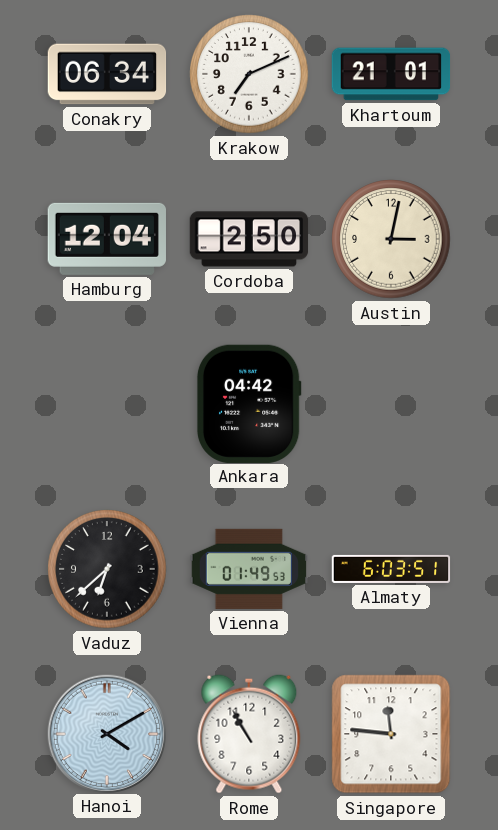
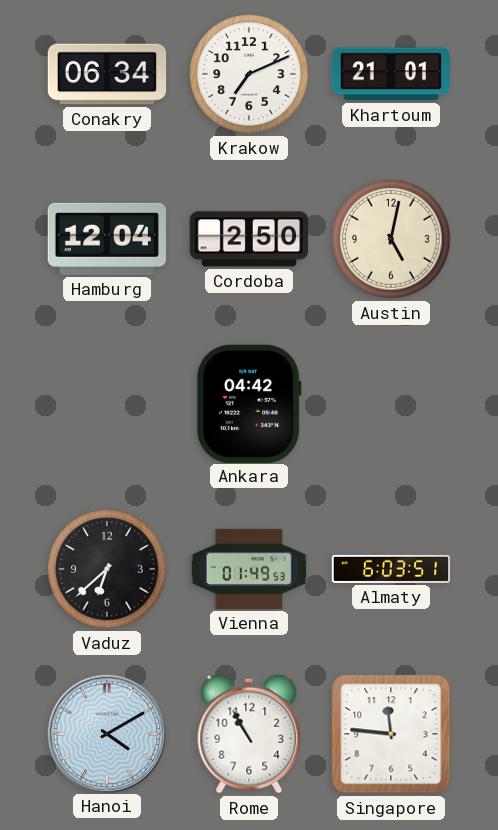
Austin: 3:02 -> 5:02
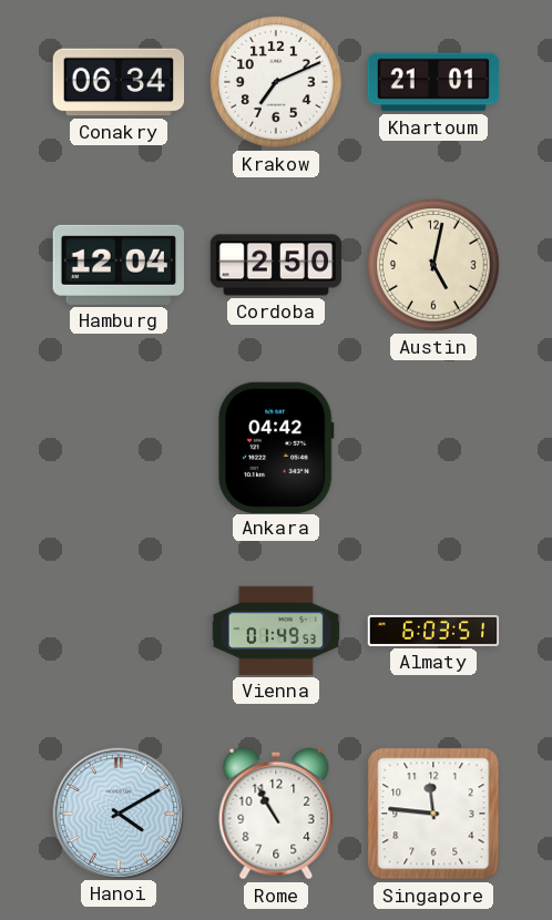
Vaduz: 6:38 -> none
